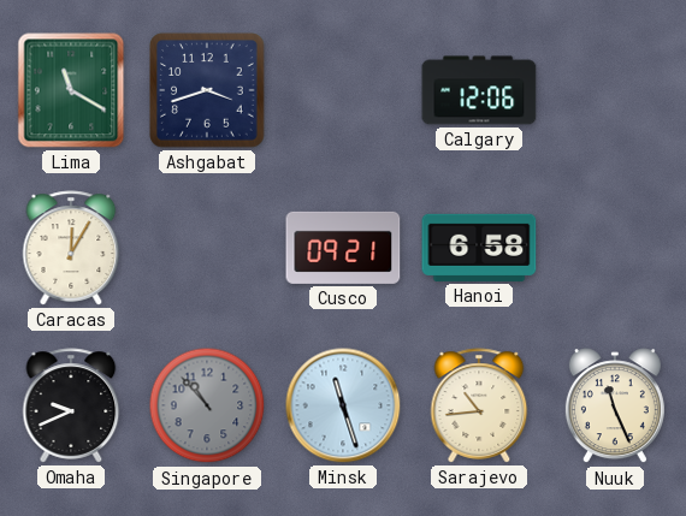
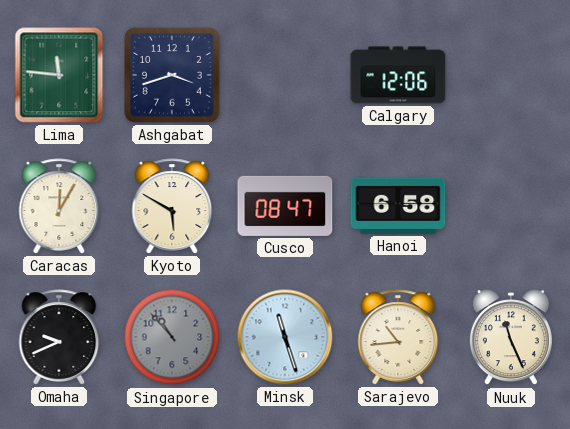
Lima: 11:20 -> 11:46
Kyoto: none -> 5:50
Cusco: 09:21 -> 08:47
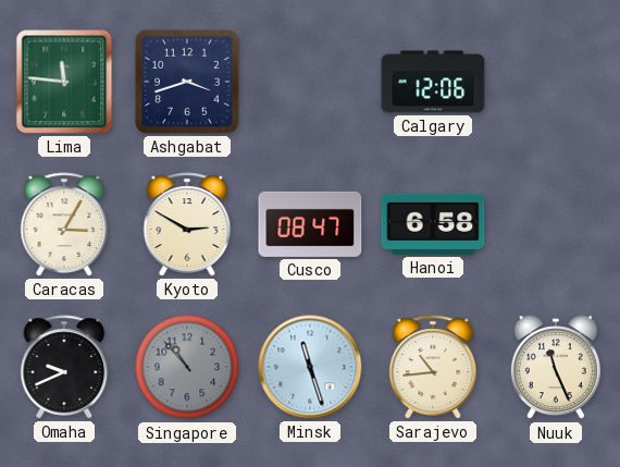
Caracas: 12:05 -> 3:05
Kyoto: 5:50 -> 2:50
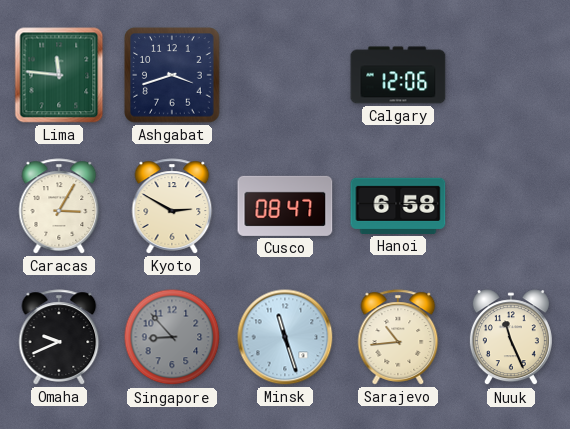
Singapore: 10:53 -> 8:53
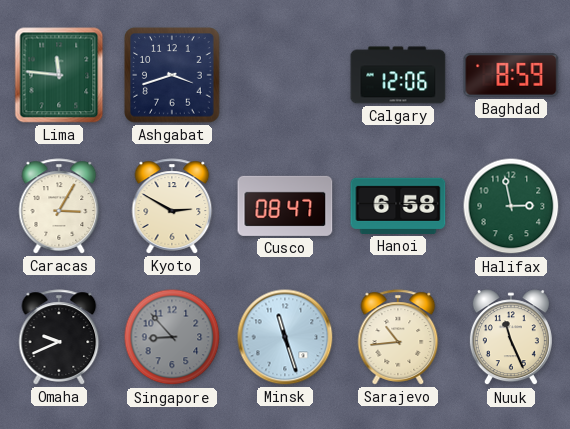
Baghdad: none -> 8:59
Halifax: none -> 2:58
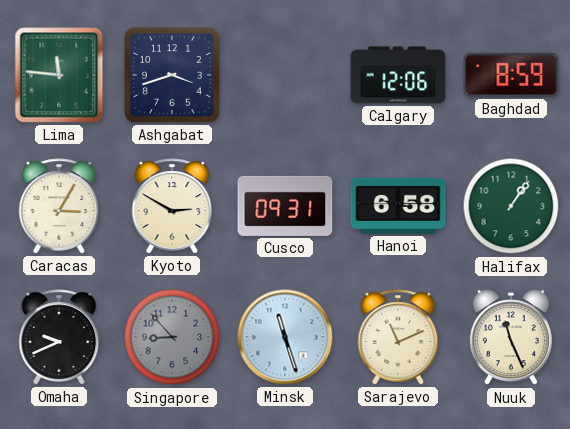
Cusco: 08:47 -> 09:31
Halifax: 2:58 -> 1:06
Sarajevo: 10:44 -> 11:11
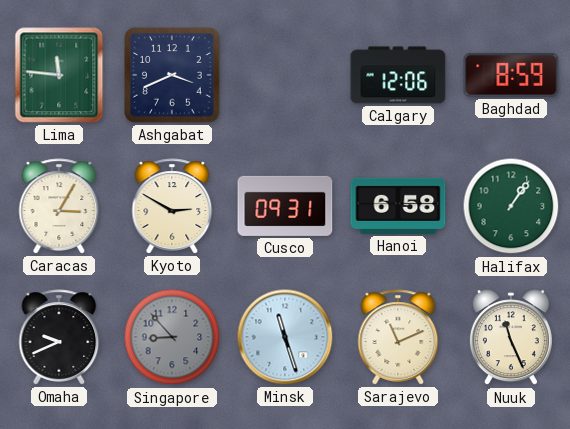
Ashgabat: 3:42 -> 3:41
